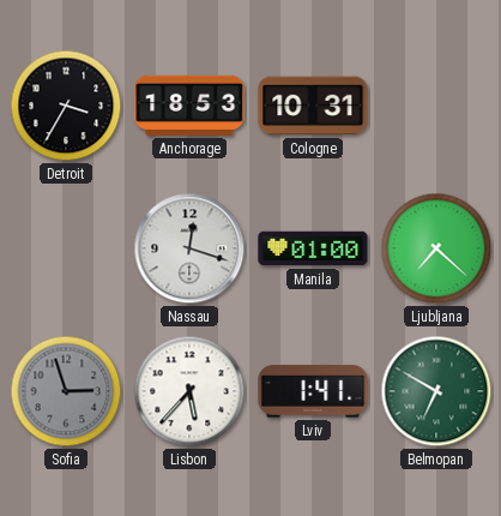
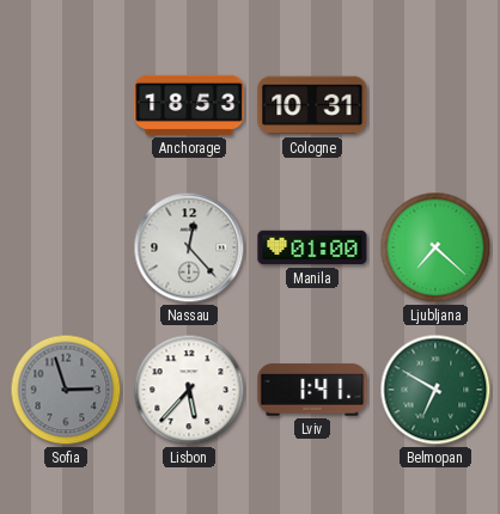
Detroit: 3:35 -> none
Nassau: 12:18 -> 12:23
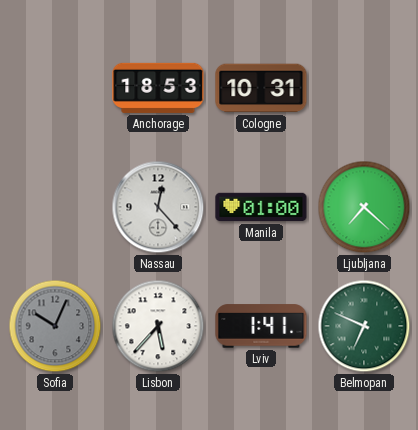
Sofia: 2:57 -> 10:04
Belmopan: 6:50 -> 6:49
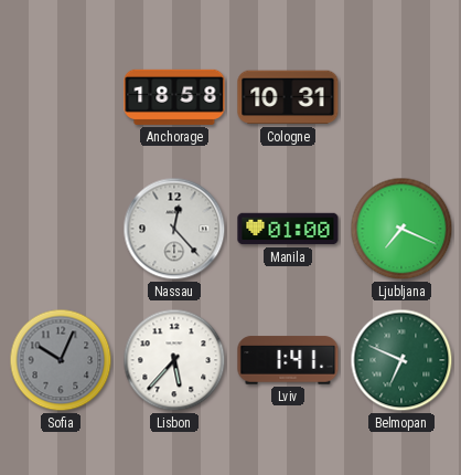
Anchorage: 18:53 -> 18:58
Ljubljana: 7:22 -> 7:19
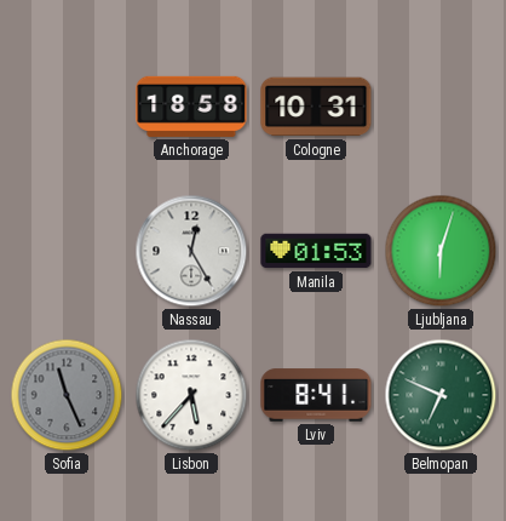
Nassau: 12:23 -> 12:25
Manila: 01:00 -> 01:53
Ljubljana: 7:19 -> 6:03
Sofia: 10:04 -> 11:26
Lviv: 1:41 -> 8:41
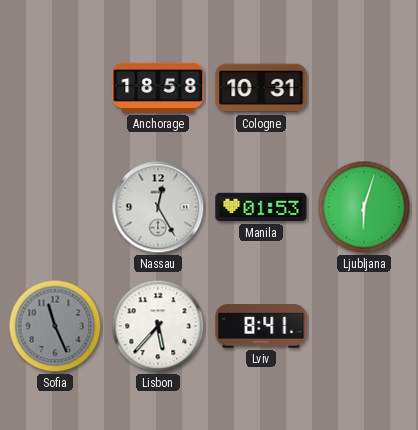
Belmopan: 6:49 -> none
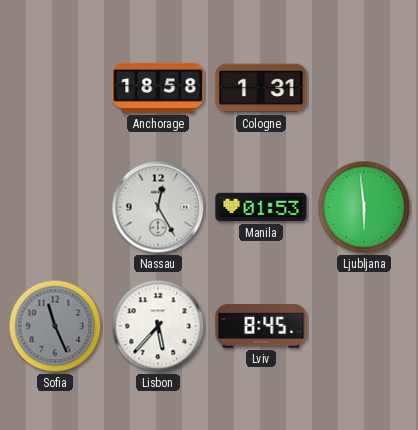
Cologne: 10:31 -> 1:31
Ljubljana: 6:03 -> 5:59
Lviv: 8:41 -> 8:45
